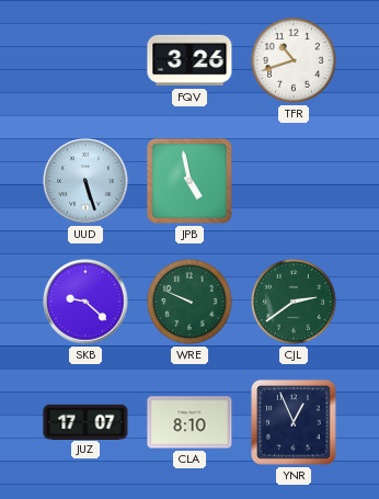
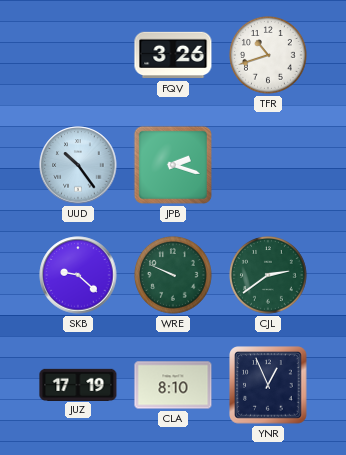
UUD: 5:27 -> 10:24
JPB: 4:58 -> 2:18
JUZ: 17:07 -> 17:19
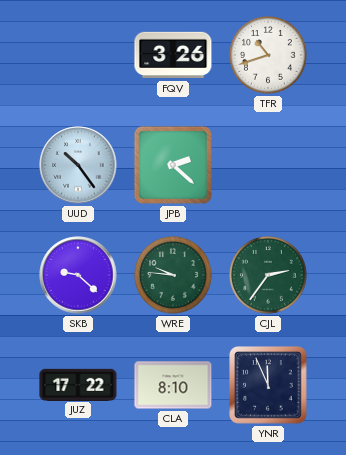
JPB: 2:18 -> 2:22
WRE: 9:49 -> 9:46
CJL: 2:39 -> 2:36
JUZ: 17:19 -> 17:22
YNR: 12:56 -> 11:56
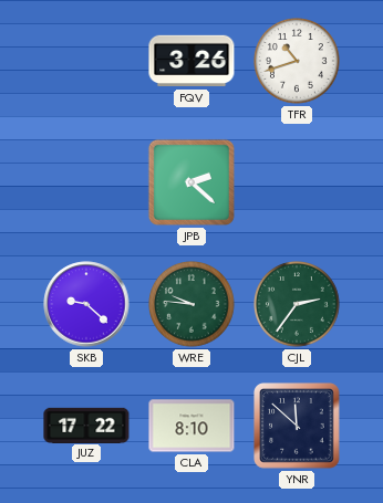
UUD: 10:24 -> none
YNR: 11:56 -> 11:52
